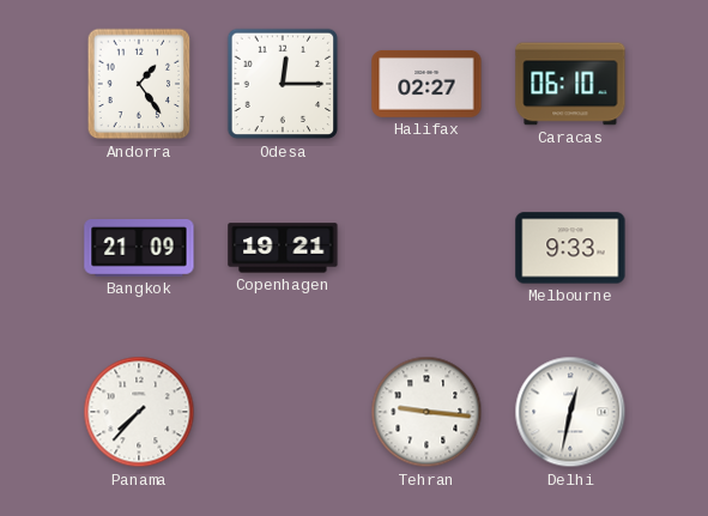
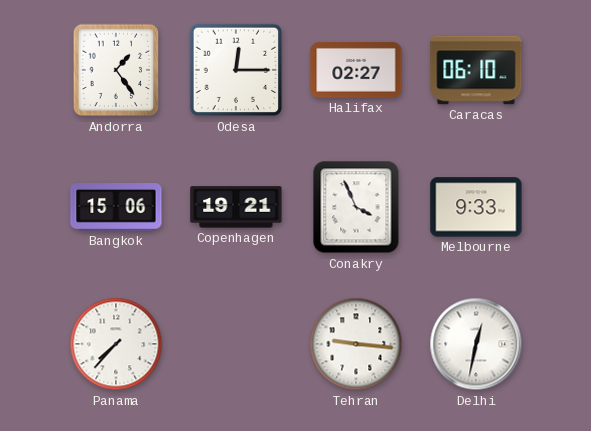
Bangkok: 21:09 -> 15:06
Conakry: none -> 3:56
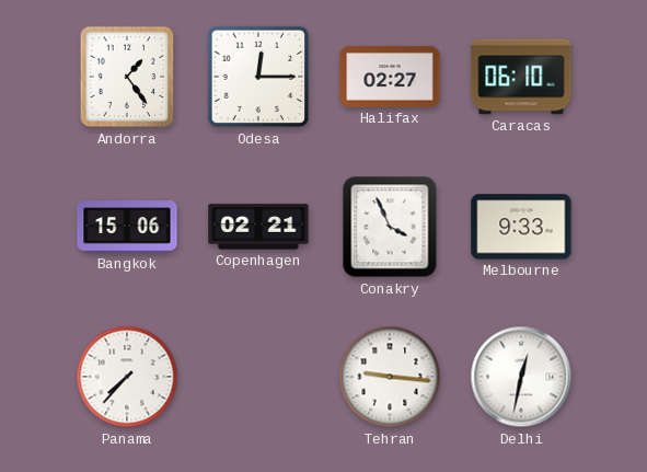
Copenhagen: 19:21 -> 02:21
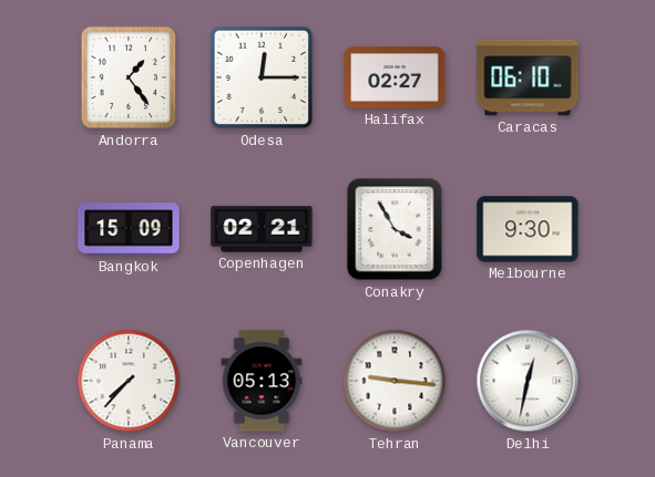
Bangkok: 15:06 -> 15:09
Conakry: 3:56 -> 3:55
Melbourne: 9:33 -> 9:30
Vancouver: none -> 05:13
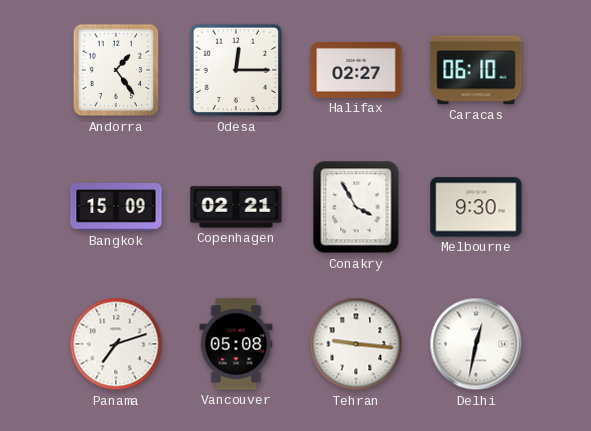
Panama: 7:37 -> 7:12
Vancouver: 05:13 -> 05:08
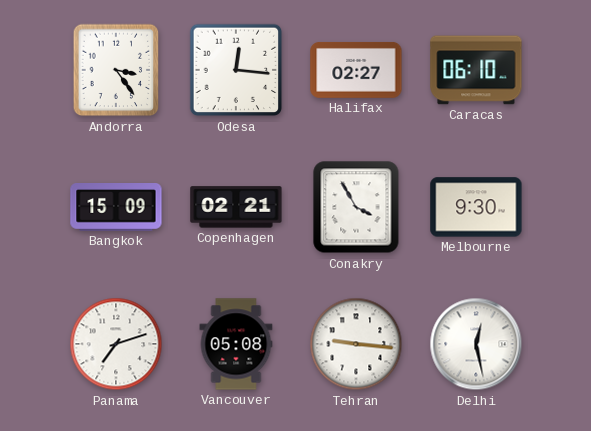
Andorra: 1:24 -> 3:24
Odesa: 12:15 -> 12:16
Delhi: 12:32 -> 12:28
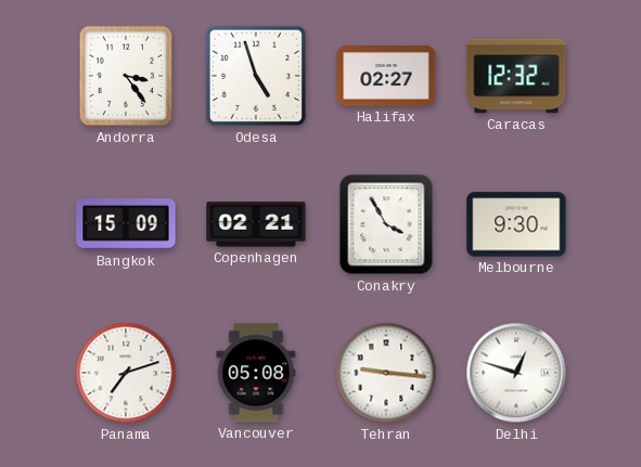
Odesa: 12:16 -> 4:57
Caracas: 06:10 -> 12:32
Delhi: 12:28 -> 12:48
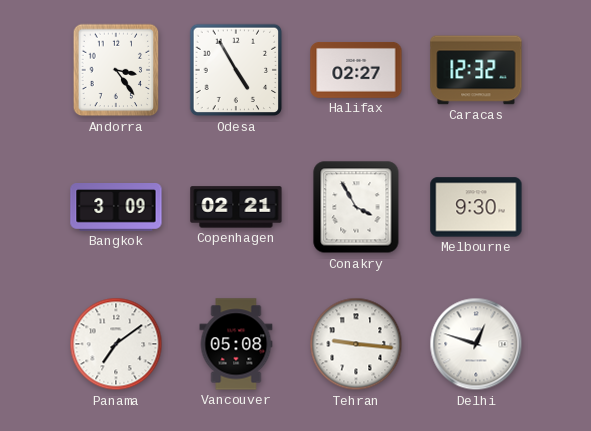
Odesa: 4:57 -> 4:55
Bangkok: 15:09 -> 3:09
Panama: 7:12 -> 7:09
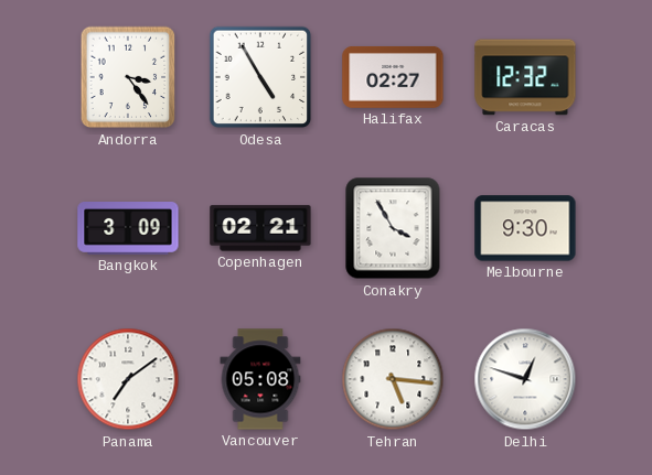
Tehran: 9:16 -> 5:16
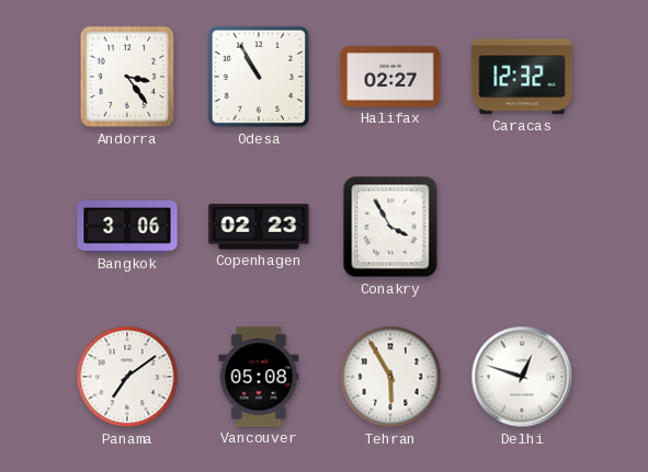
Odesa: 4:55 -> 10:55
Bangkok: 3:09 -> 3:06
Copenhagen: 02:21 -> 02:23
Melbourne: 9:30 -> none
Tehran: 5:16 -> 5:55
